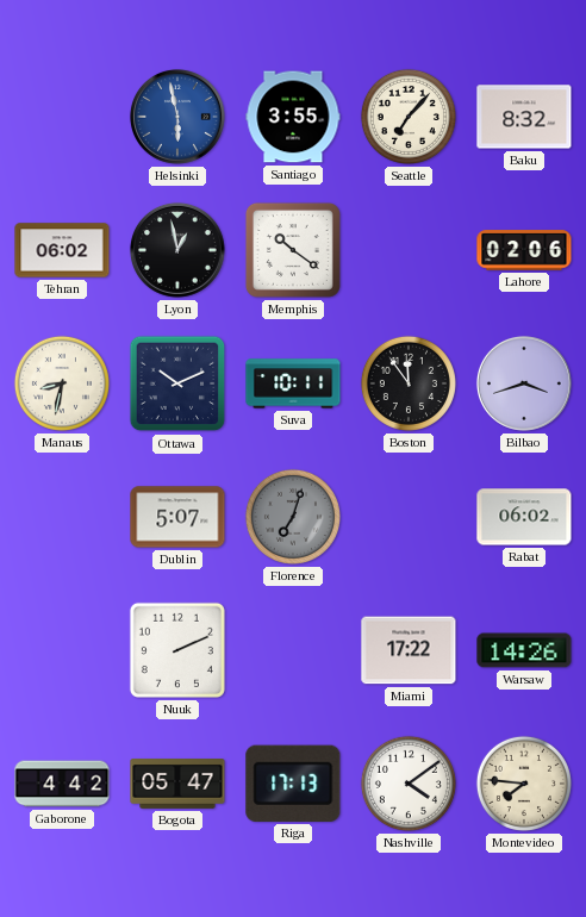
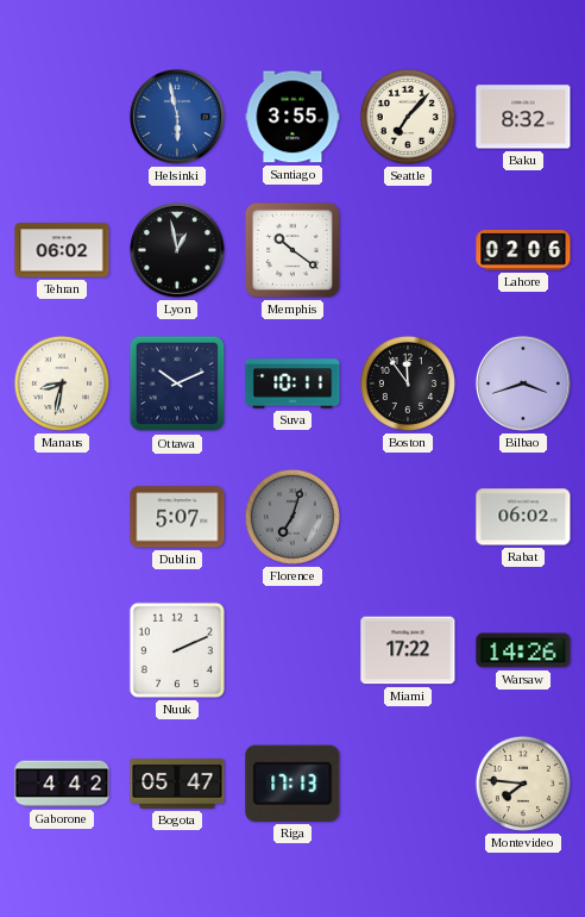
Nashville: 4:09 -> none
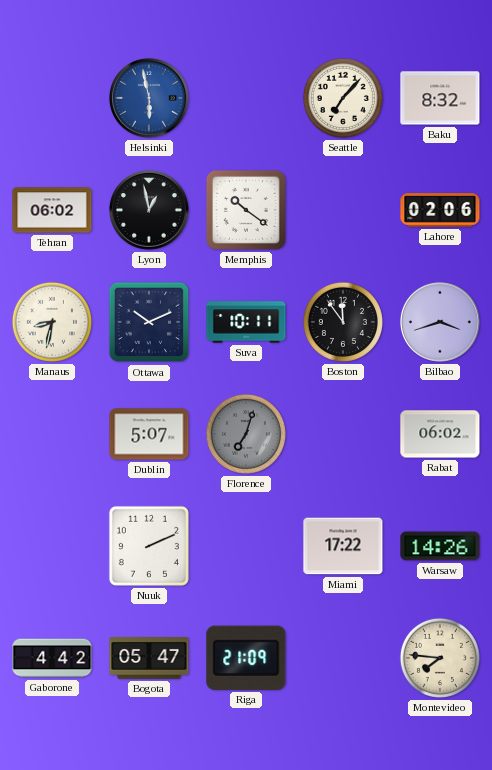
Santiago: 3:55 -> none
Riga: 17:13 -> 21:09
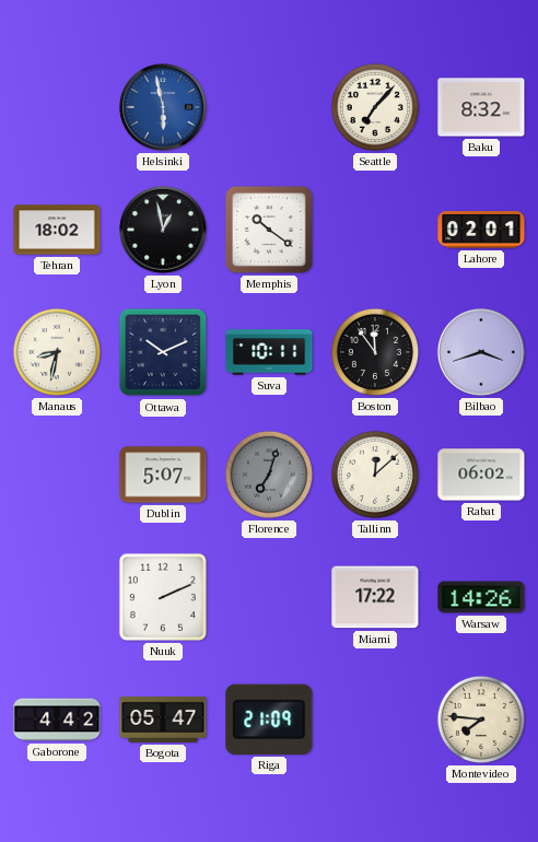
Tehran: 06:02 -> 18:02
Lahore: 02:06 -> 02:01
Tallinn: none -> 12:08
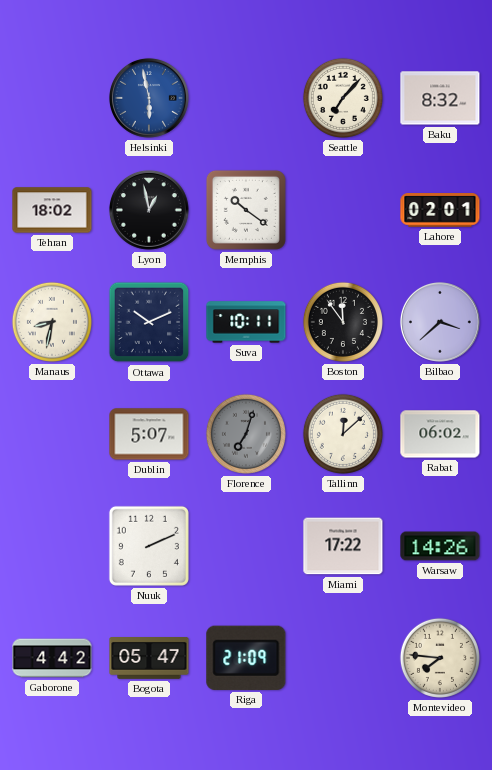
Bilbao: 3:42 -> 3:38
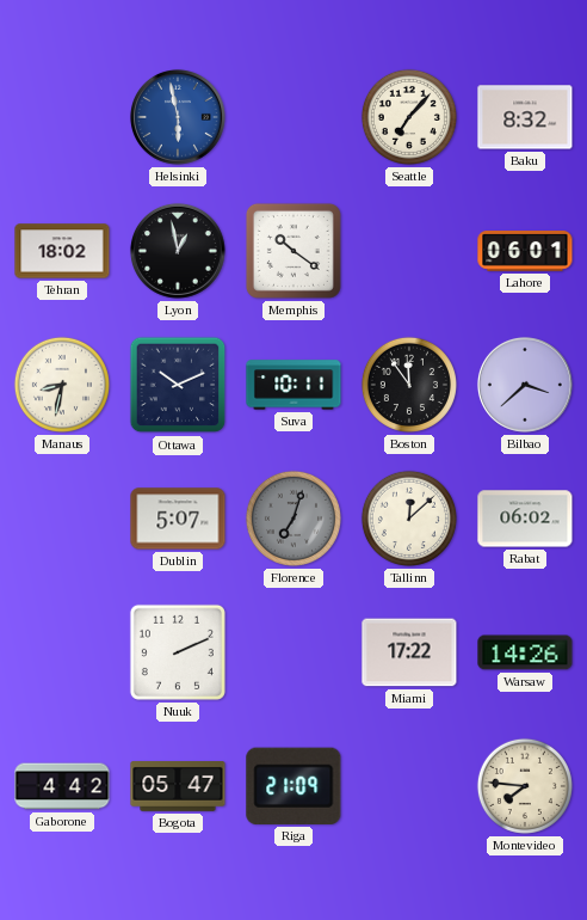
Lahore: 02:01 -> 06:01
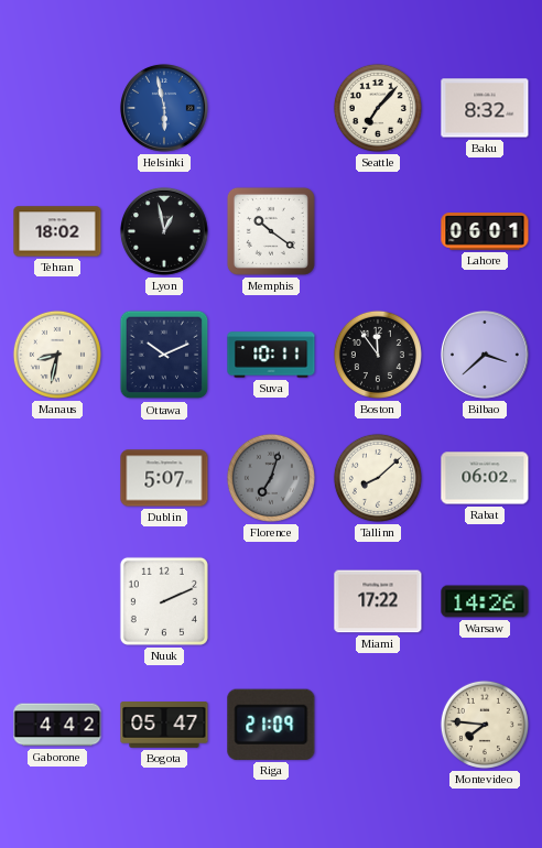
Tallinn: 12:08 -> 8:08
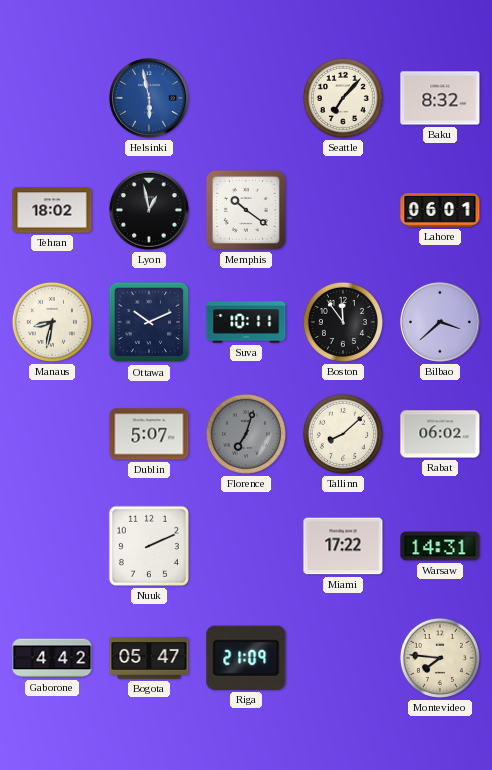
Warsaw: 14:26 -> 14:31
